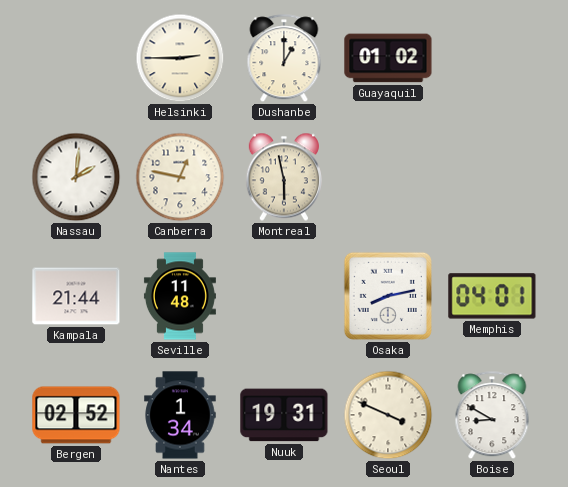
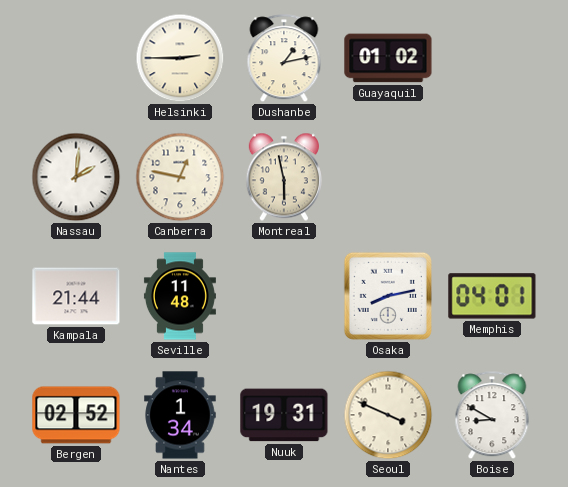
Dushanbe: 1:00 -> 1:13
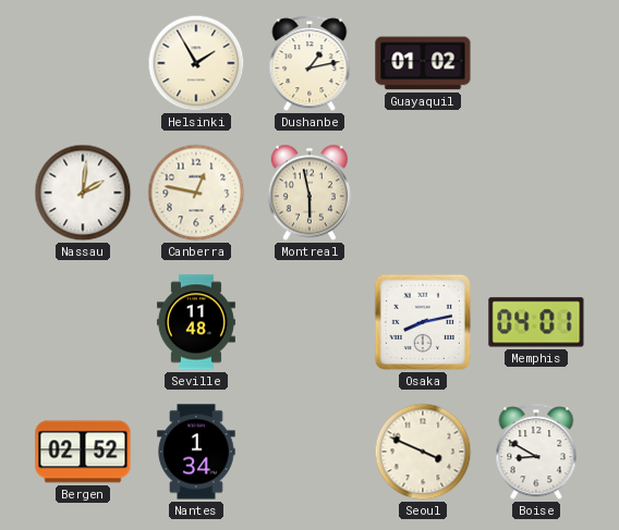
Helsinki: 2:45 -> 1:55
Kampala: 21:44 -> none
Nuuk: 19:31 -> none
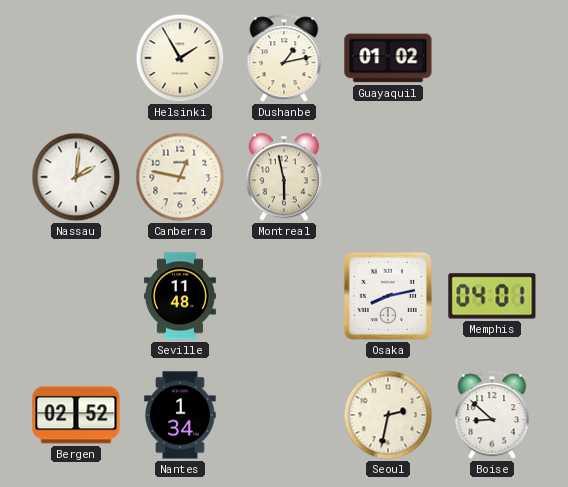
Seoul: 3:49 -> 2:32
Boise: 8:50 -> 8:52
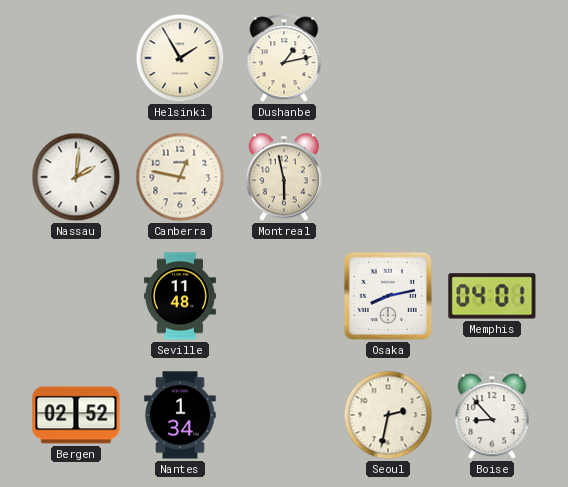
Guayaquil: 01:02 -> none
Boise: 8:52 -> 8:53
